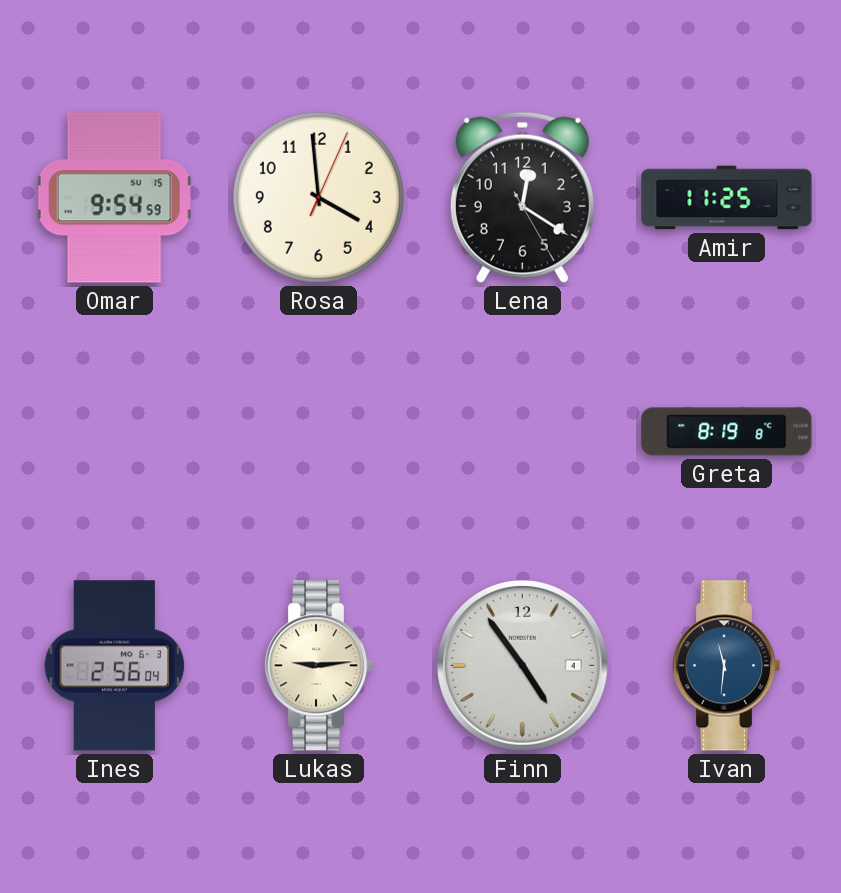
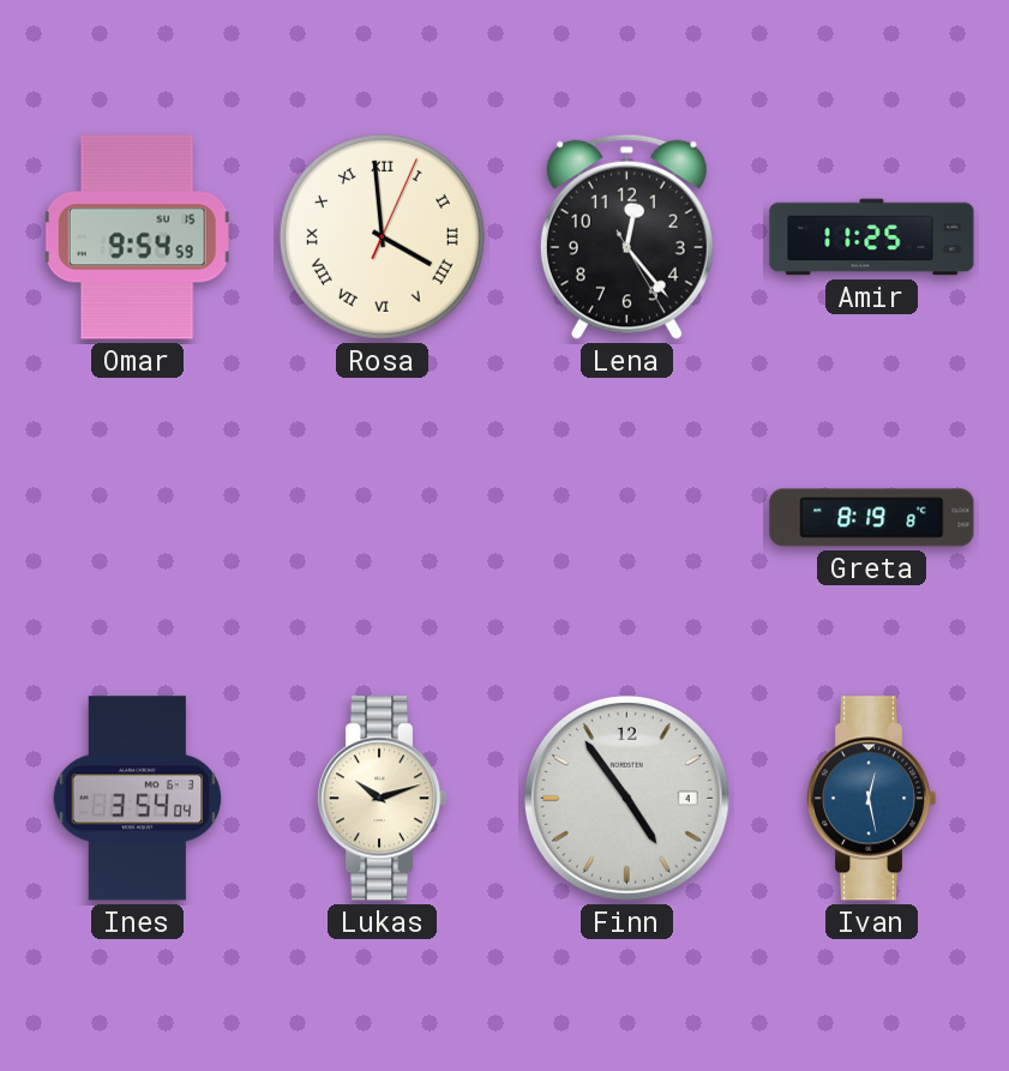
Rosa numerals: Arabic -> Roman
Lena: 12:20 -> 12:23
Ines: 2:56 -> 3:54
Lukas: 9:14 -> 10:12
Ivan: 11:31 -> 12:28
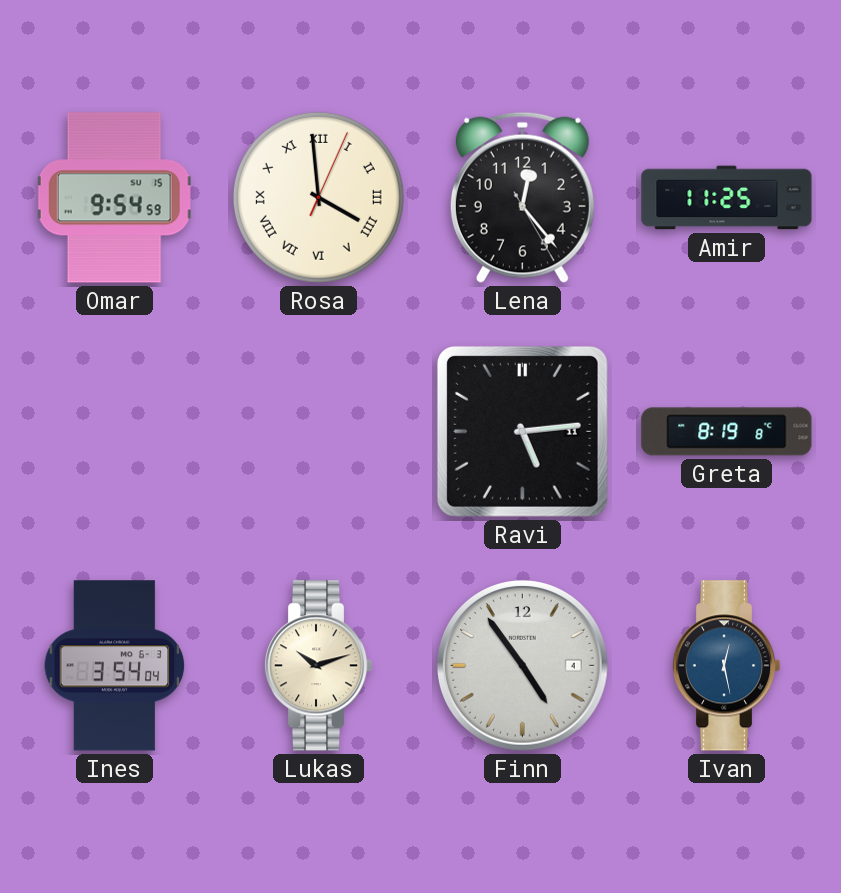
Ravi: none -> 5:14
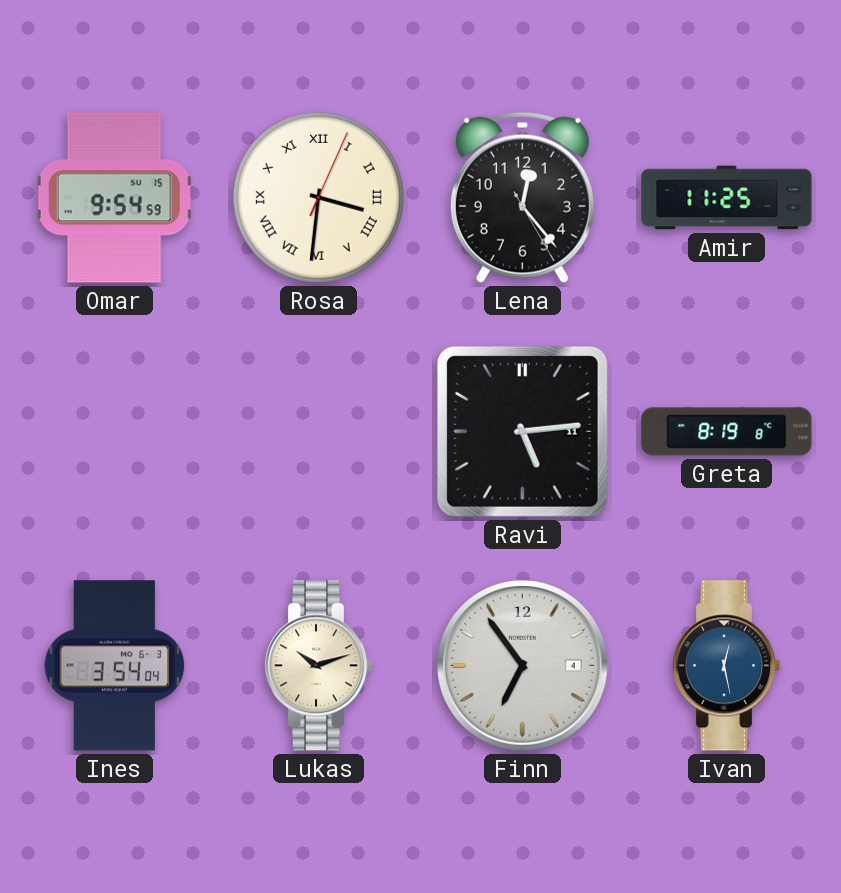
Rosa: 3:59 -> 3:31
Finn: 4:54 -> 6:54
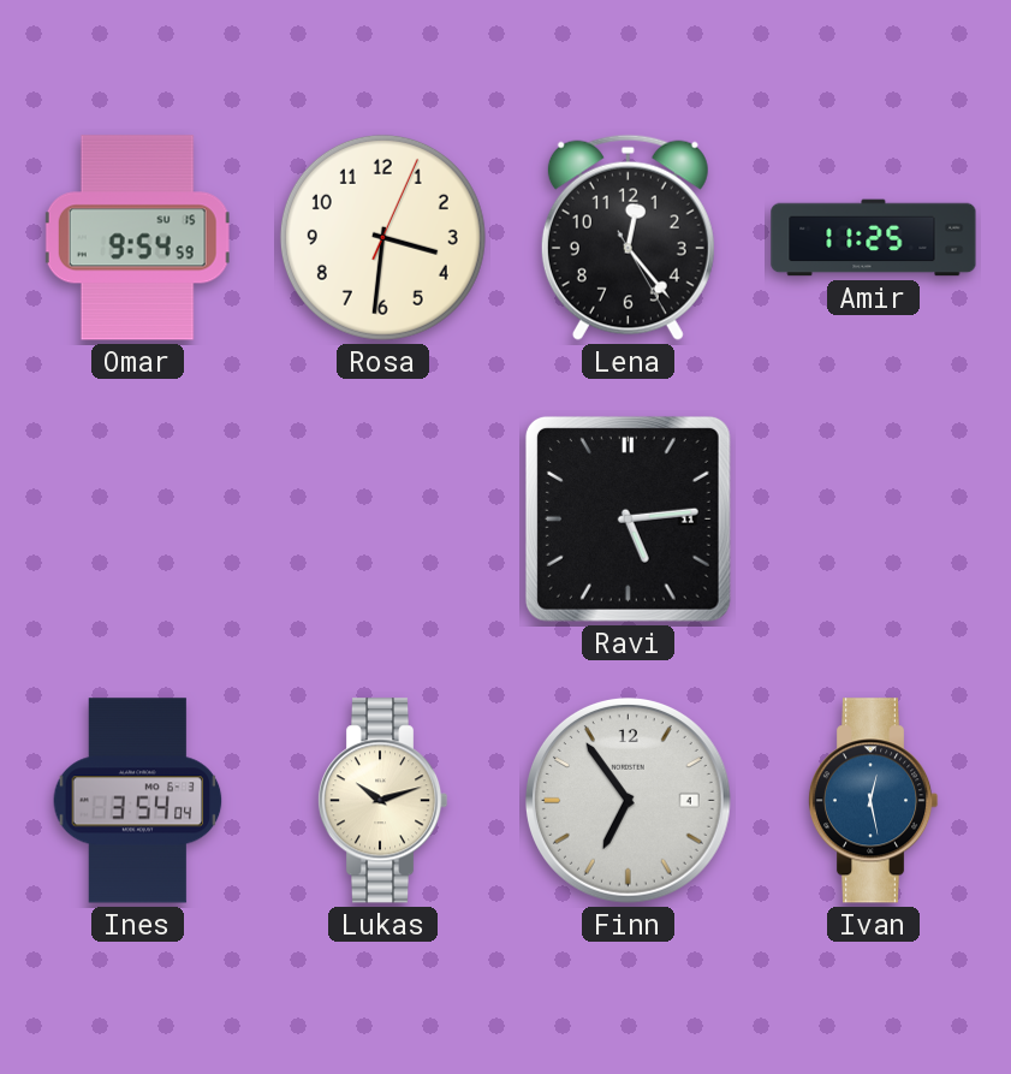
Rosa numerals: Roman -> Arabic
Greta: 8:19 -> none
